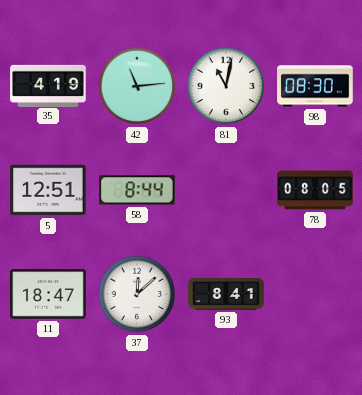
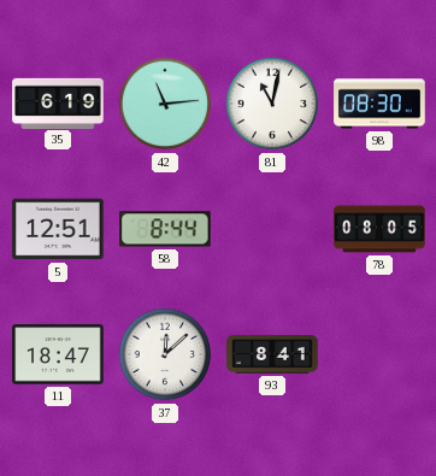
35: 4:19 -> 6:19
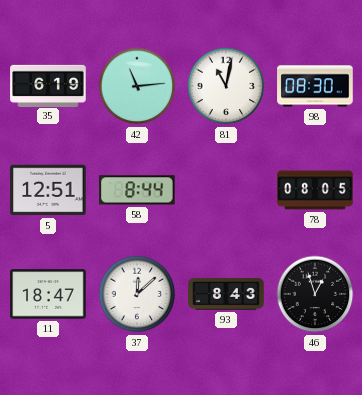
93: 8:41 -> 8:43
46: none -> 12:57
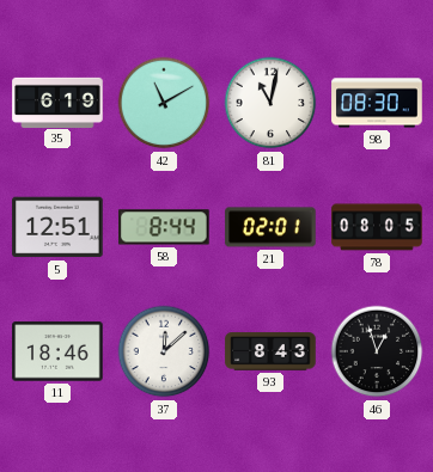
42: 11:14 -> 11:10
21: none -> 02:01
11: 18:47 -> 18:46
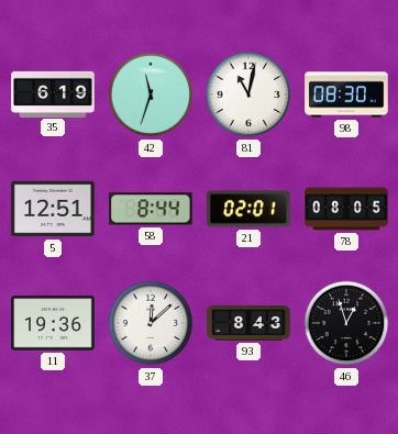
42: 11:10 -> 11:33
11: 18:46 -> 19:36
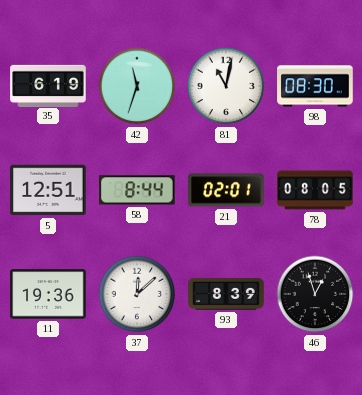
93: 8:43 -> 8:39
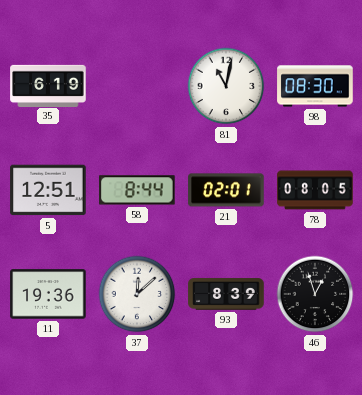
42: 11:33 -> none
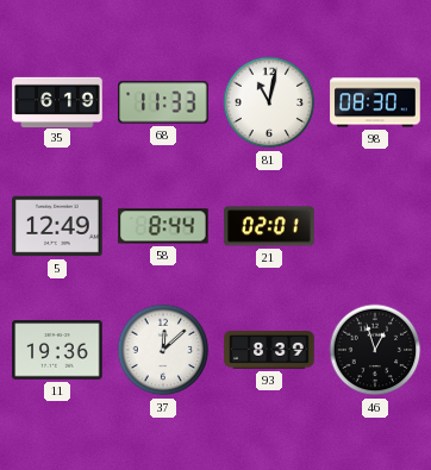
68: none -> 11:33
5: 12:51 -> 12:49
78: 08:05 -> none
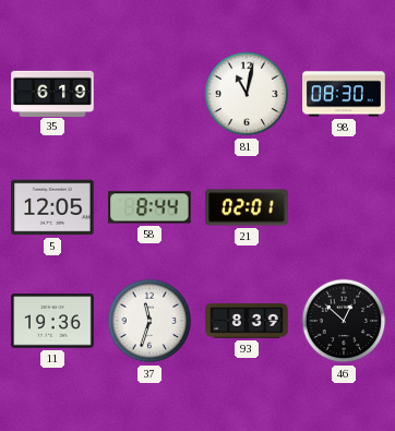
68: 11:33 -> none
5: 12:49 -> 12:05
37: 12:08 -> 11:33
46: 12:57 -> 12:52
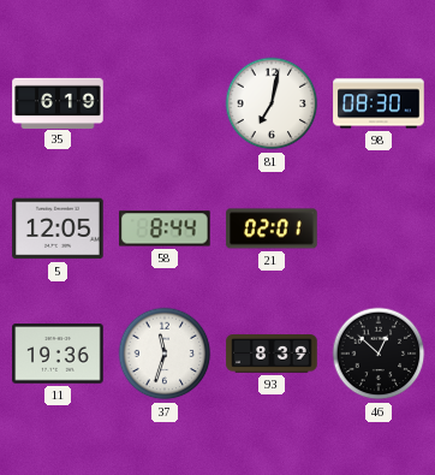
81: 11:02 -> 7:02
